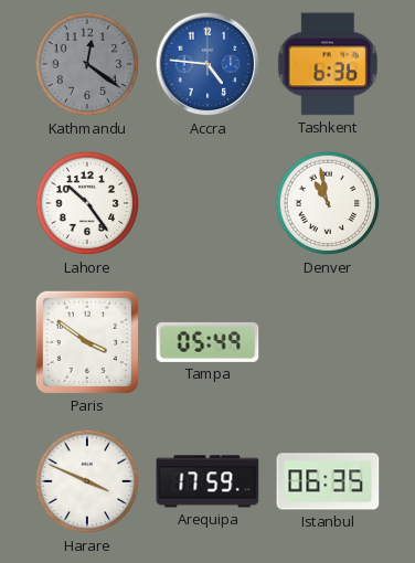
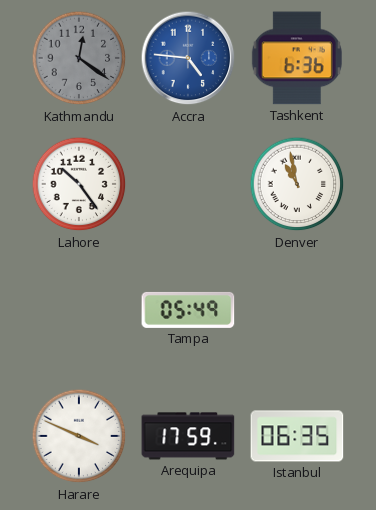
Paris: 3:51 -> none
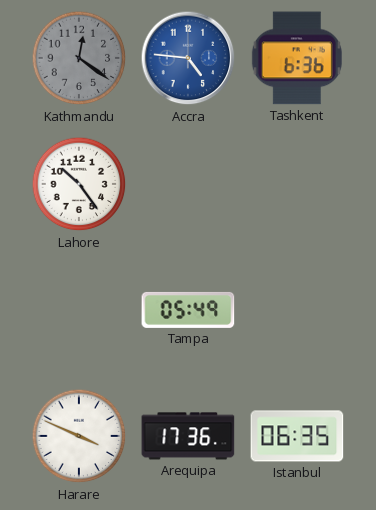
Denver: 10:58 -> none
Arequipa: 17:59 -> 17:36
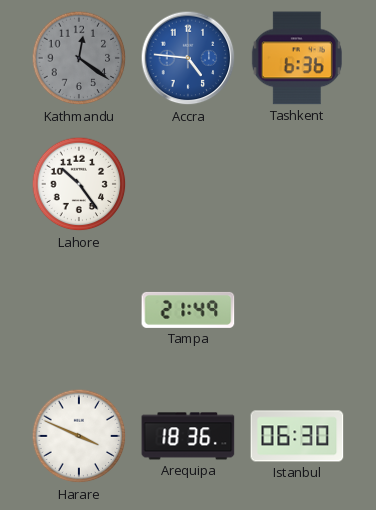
Tampa: 05:49 -> 21:49
Arequipa: 17:36 -> 18:36
Istanbul: 06:35 -> 06:30
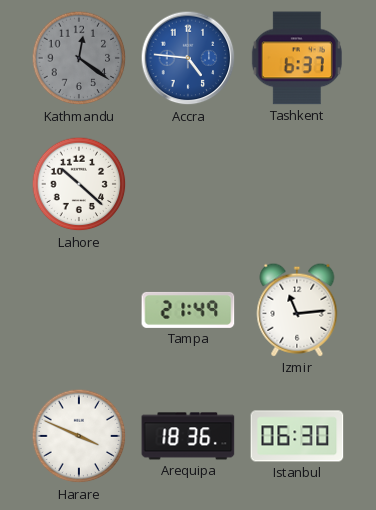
Tashkent: 6:36 -> 6:37
Lahore: 10:24 -> 10:22
Izmir: none -> 11:14
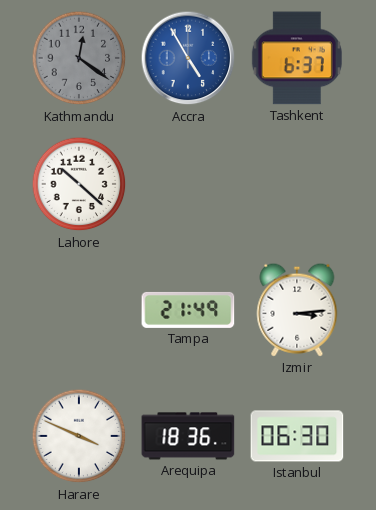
Accra: 4:46 -> 4:55
Izmir: 11:14 -> 3:14
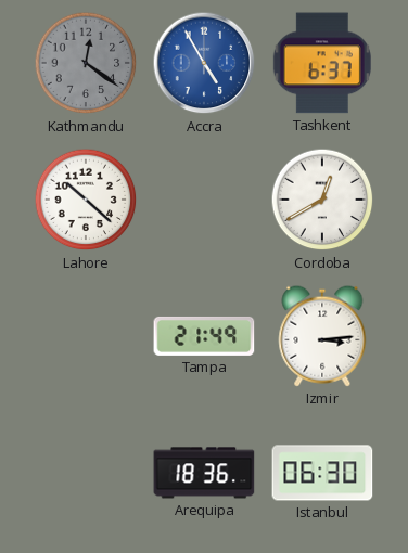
Cordoba: none -> 12:40
Harare: 3:49 -> none
